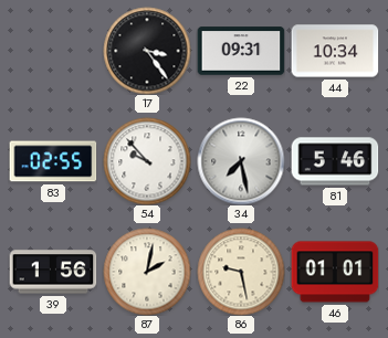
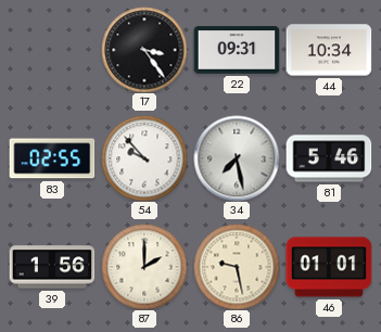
87: 2:02 -> 2:00
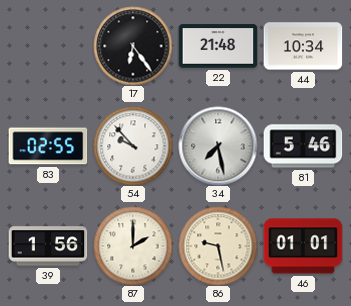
17: 3:24 -> 6:24
22: 09:31 -> 21:48
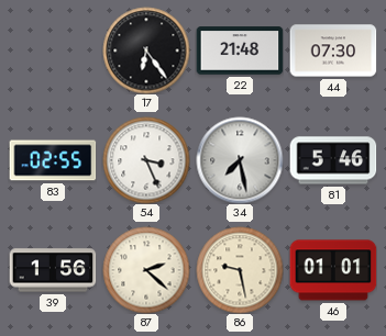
44: 10:34 -> 07:30
54: 9:53 -> 3:26
87: 2:00 -> 2:22
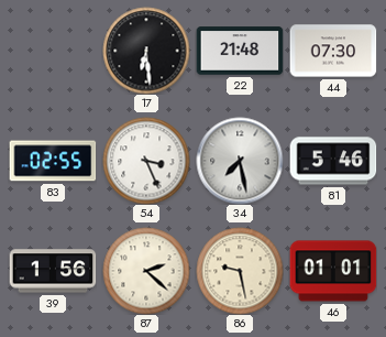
17: 6:24 -> 6:29
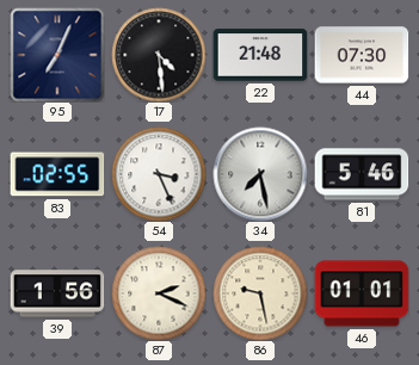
95: none -> 7:04
17: 6:29 -> 4:29
87: 2:22 -> 2:19
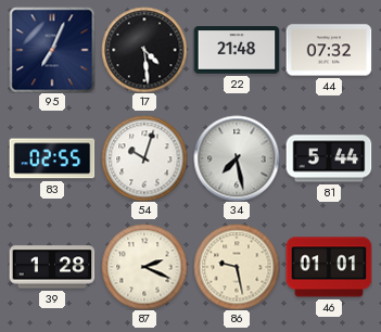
44: 07:30 -> 07:32
54: 3:26 -> 10:03
81: 5:46 -> 5:44
39: 1:56 -> 1:28
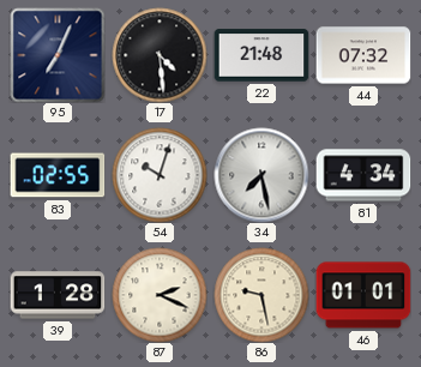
81: 5:44 -> 4:34
